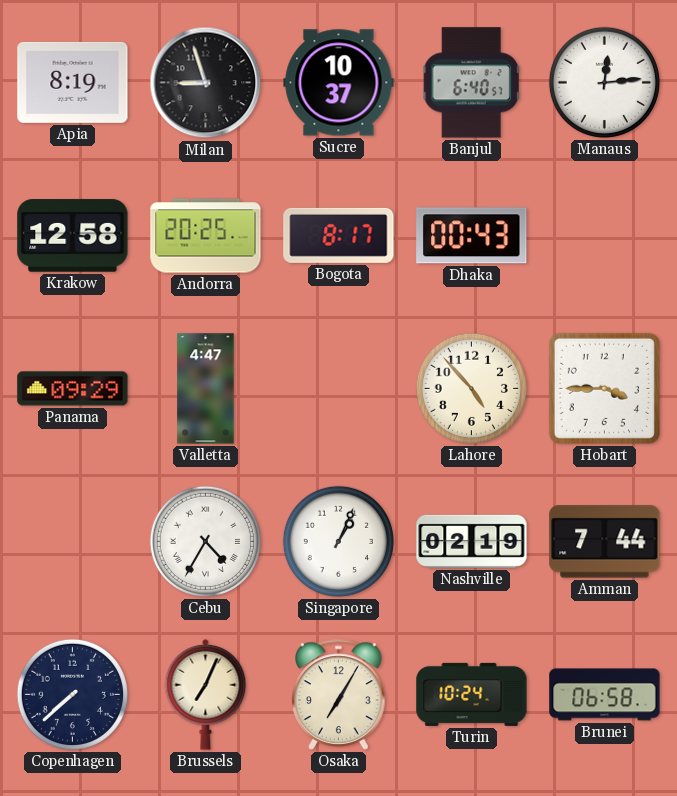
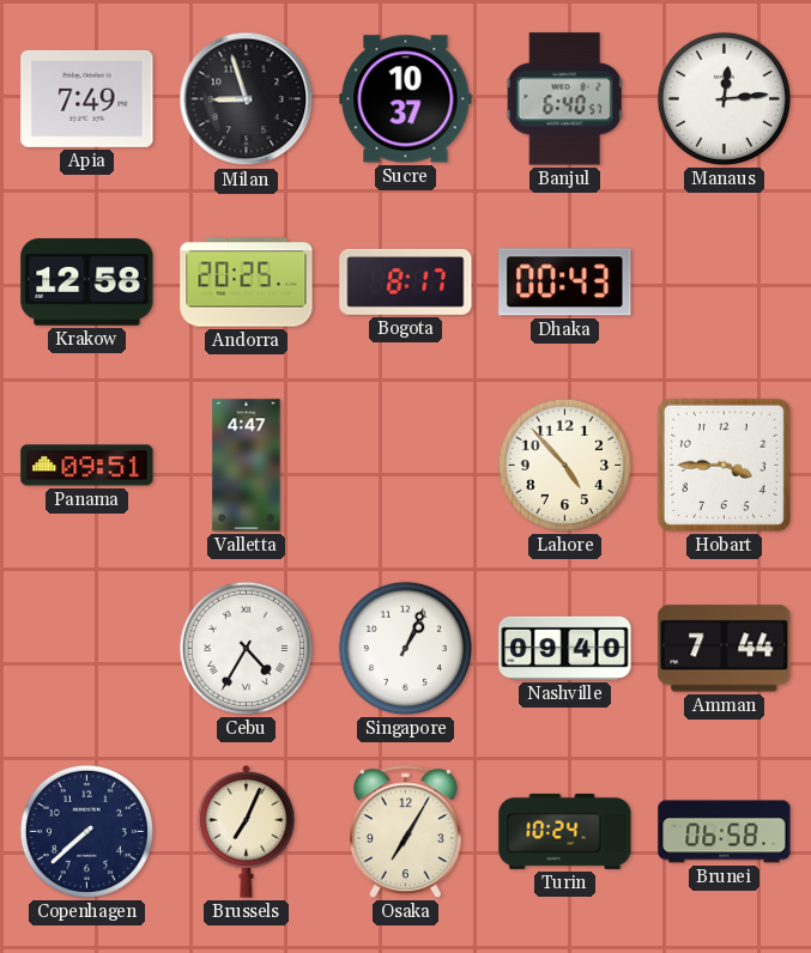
Apia: 8:19 -> 7:49
Panama: 09:29 -> 09:51
Nashville: 02:19 -> 09:40
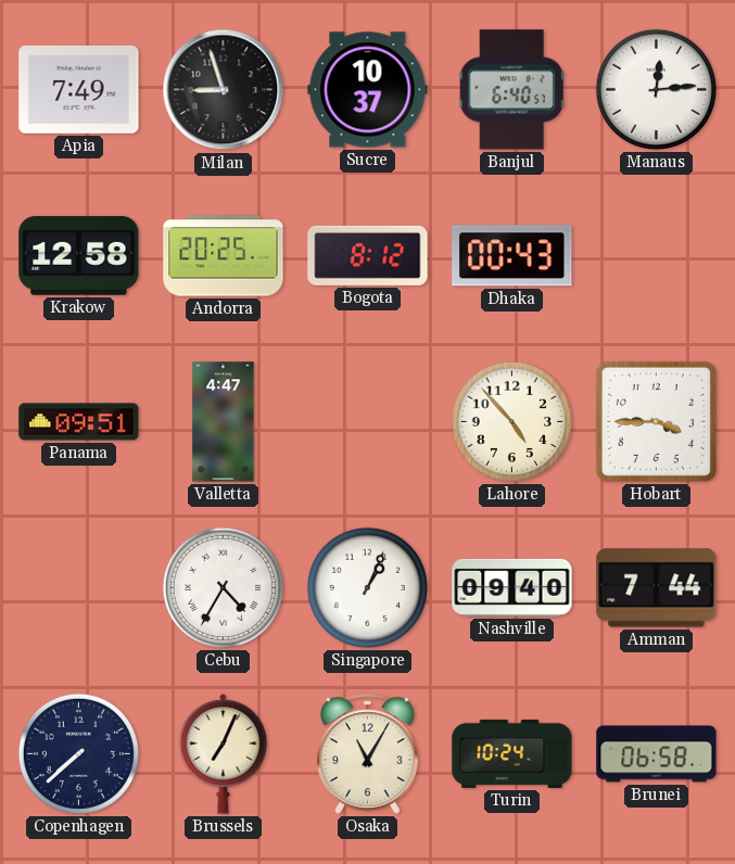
Bogota: 8:17 -> 8:12
Osaka: 7:05 -> 11:05
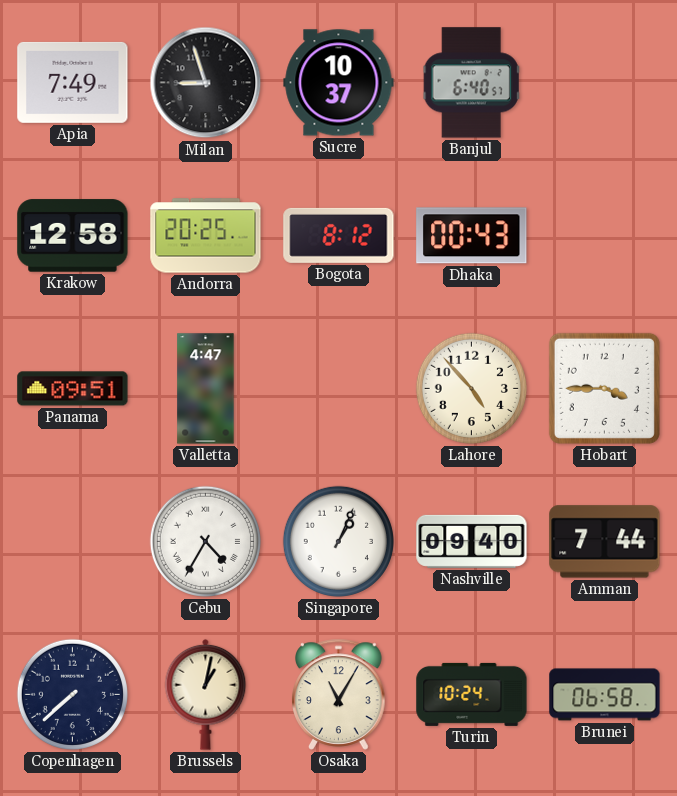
Manaus: 12:14 -> none
Brussels: 7:04 -> 1:02
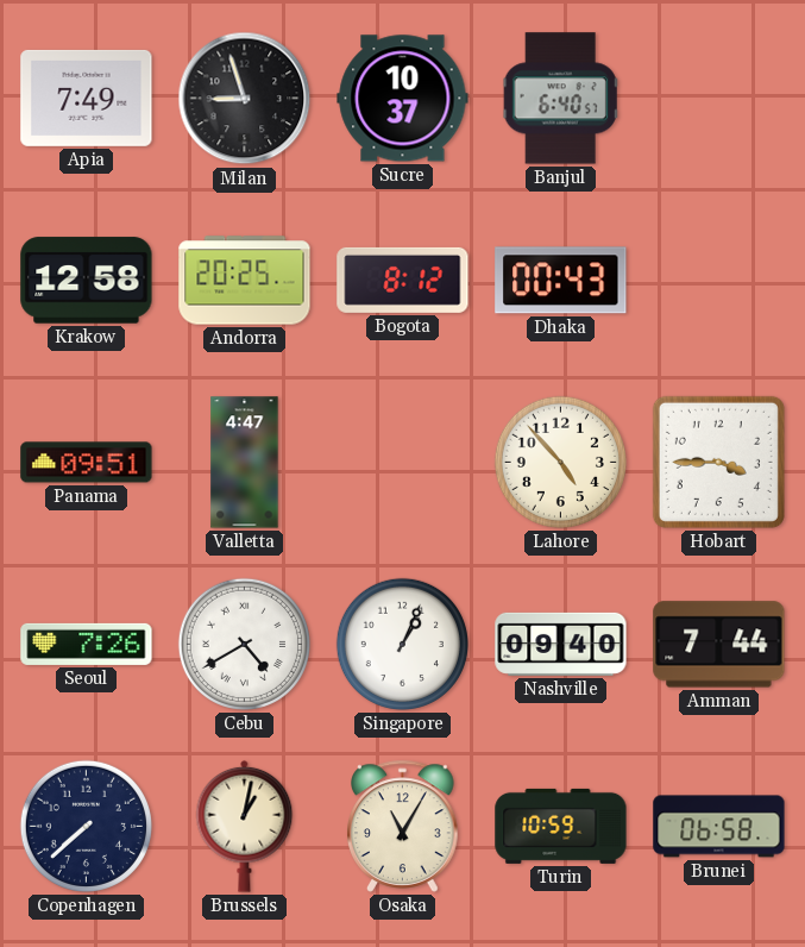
Seoul: none -> 7:26
Cebu: 4:35 -> 4:40
Turin: 10:24 -> 10:59
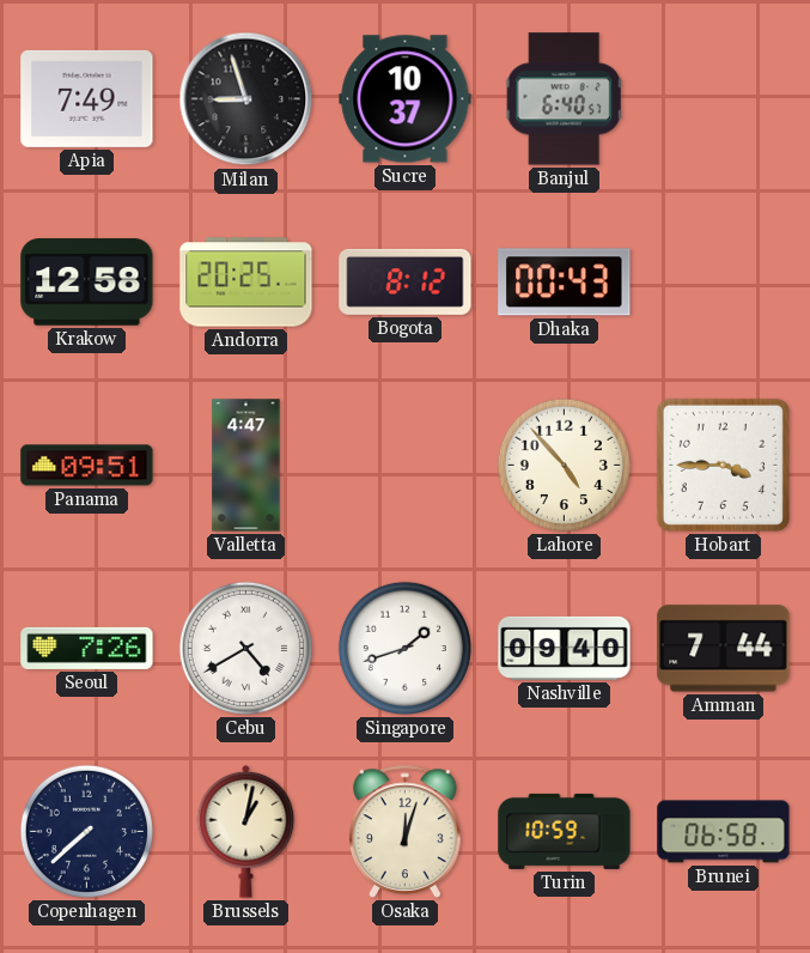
Singapore: 1:04 -> 1:42
Osaka: 11:05 -> 12:03
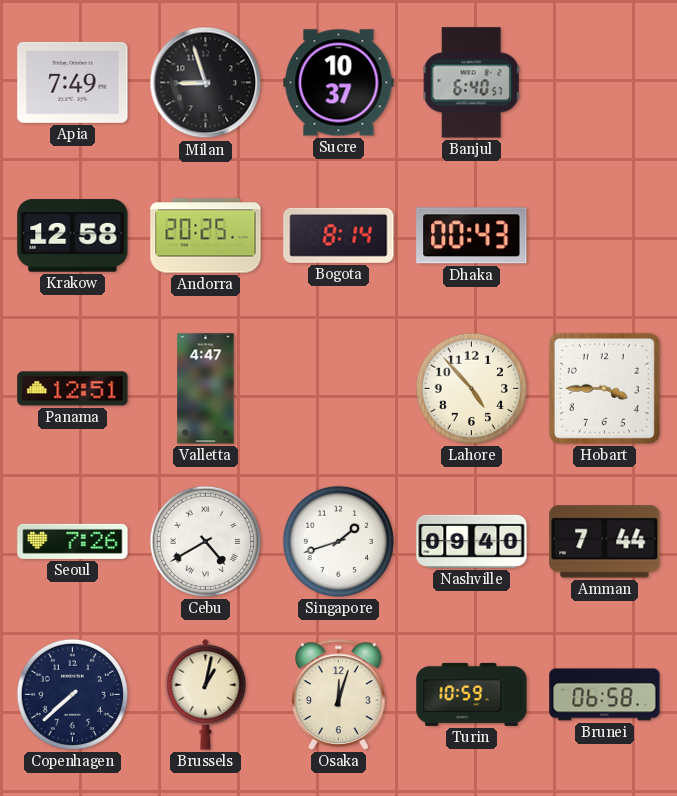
Bogota: 8:12 -> 8:14
Panama: 09:51 -> 12:51
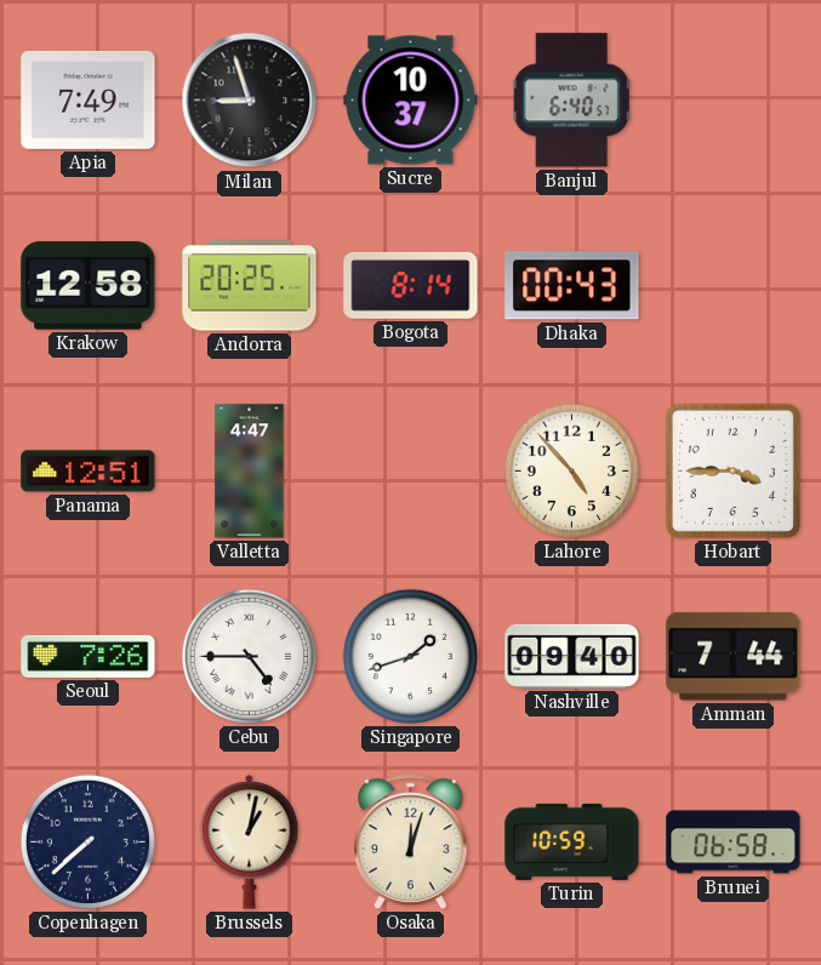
Cebu: 4:40 -> 4:45
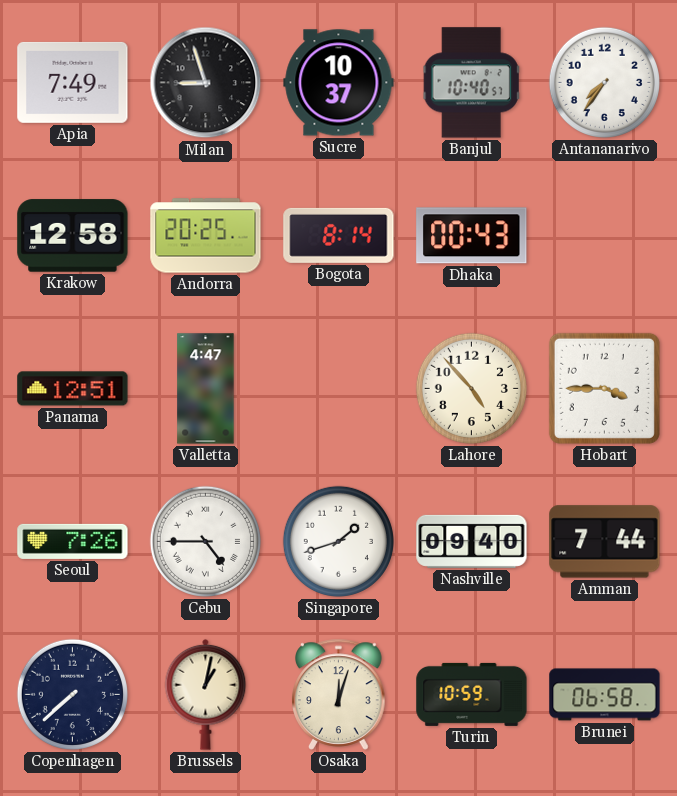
Banjul: 6:40 -> 10:40
Antananarivo: none -> 7:36
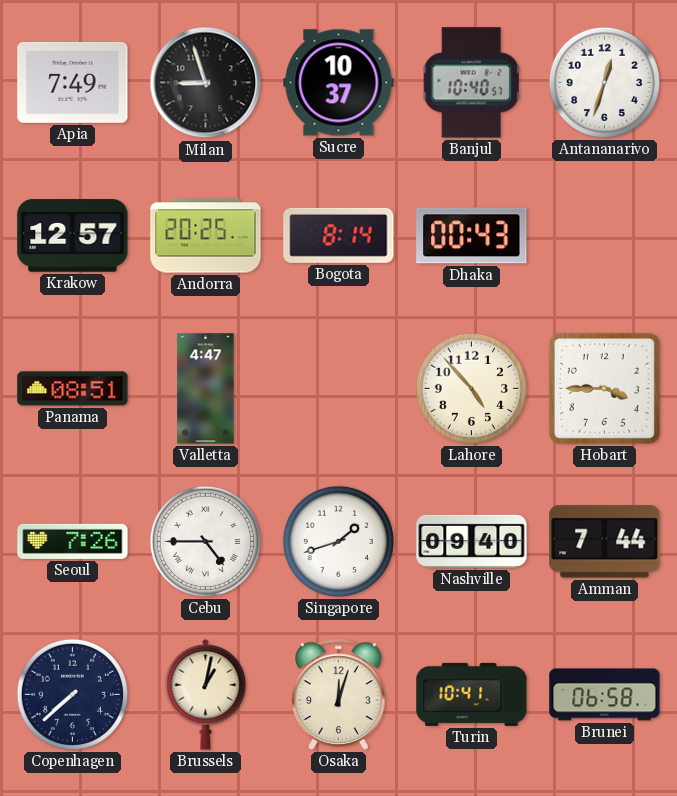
Antananarivo: 7:36 -> 12:33
Krakow: 12:58 -> 12:57
Panama: 12:51 -> 08:51
Turin: 10:59 -> 10:41
